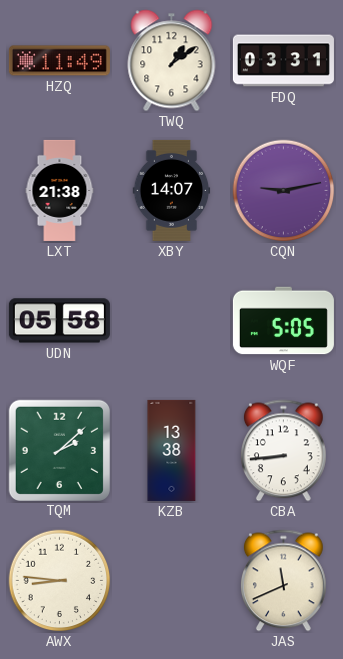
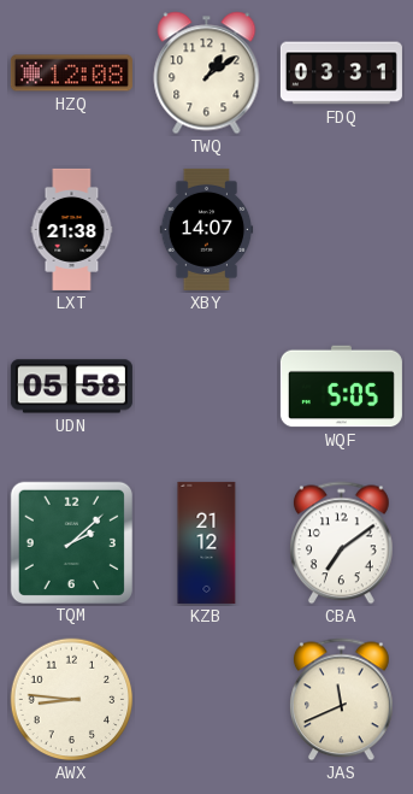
HZQ: 11:49 -> 12:08
CQN: 9:13 -> none
KZB: 13:38 -> 21:12
CBA: 8:44 -> 7:09
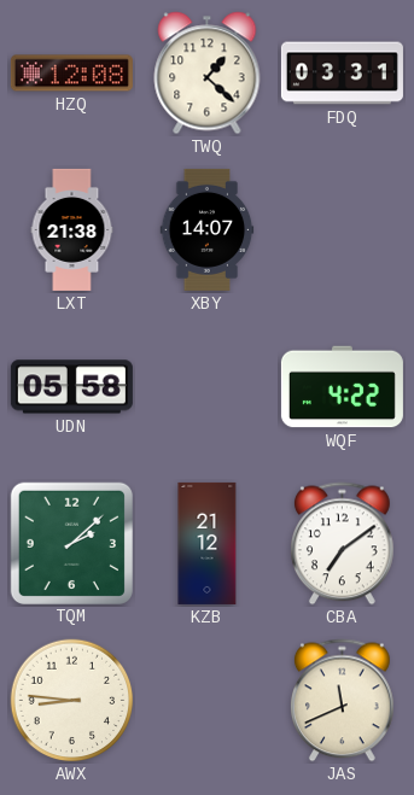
TWQ: 1:09 -> 1:22
WQF: 5:05 -> 4:22
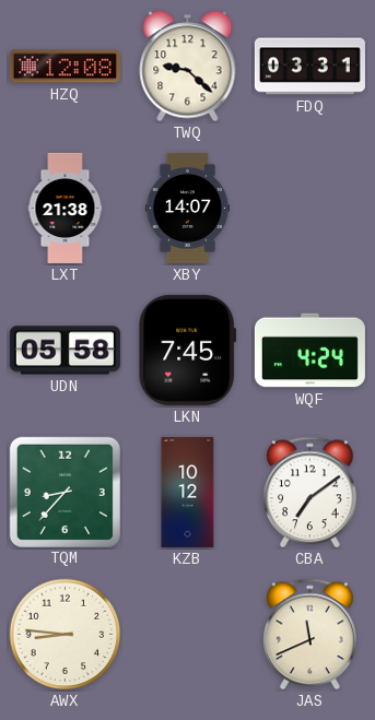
TWQ: 1:22 -> 9:22
LKN: none -> 7:45
WQF: 4:22 -> 4:24
TQM: 2:08 -> 8:37
KZB: 21:12 -> 10:12
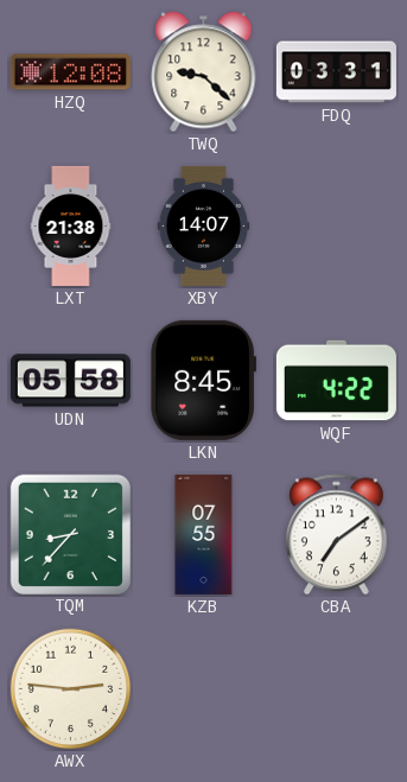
LKN: 7:45 -> 8:45
WQF: 4:24 -> 4:22
KZB: 10:12 -> 07:55
AWX: 8:46 -> 2:46
JAS: 11:41 -> none
